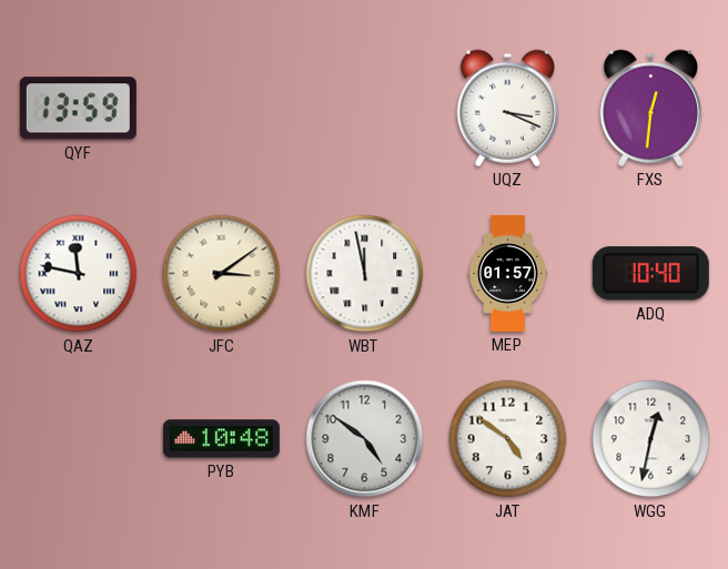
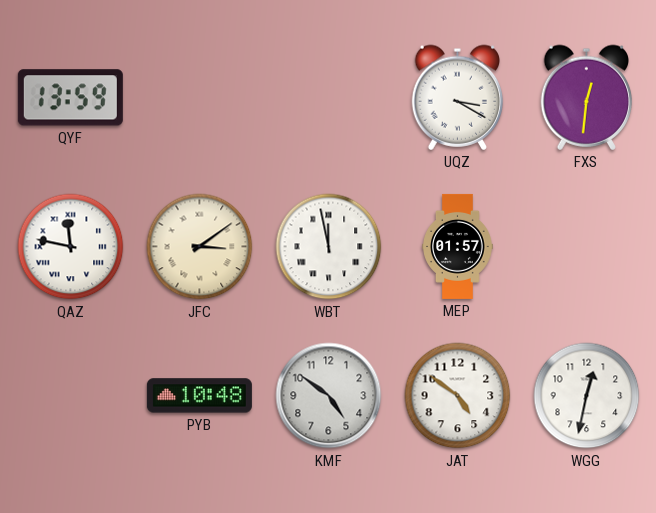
UQZ: 3:19 -> 3:20
ADQ: 10:40 -> none
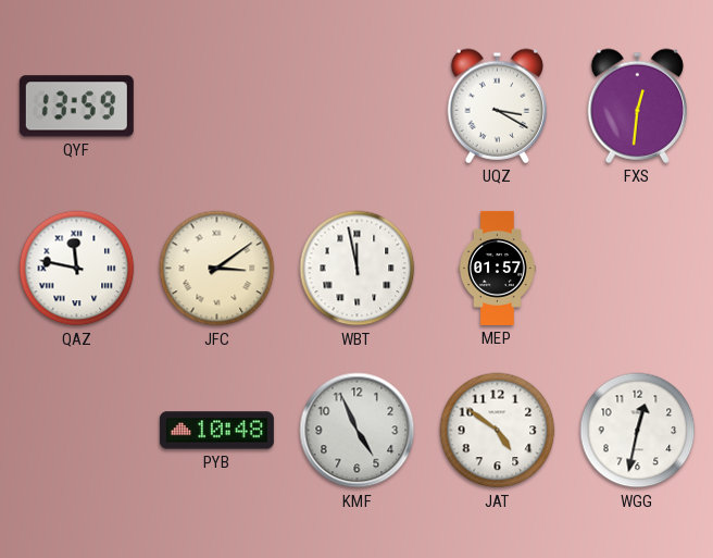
KMF: 4:51 -> 4:56
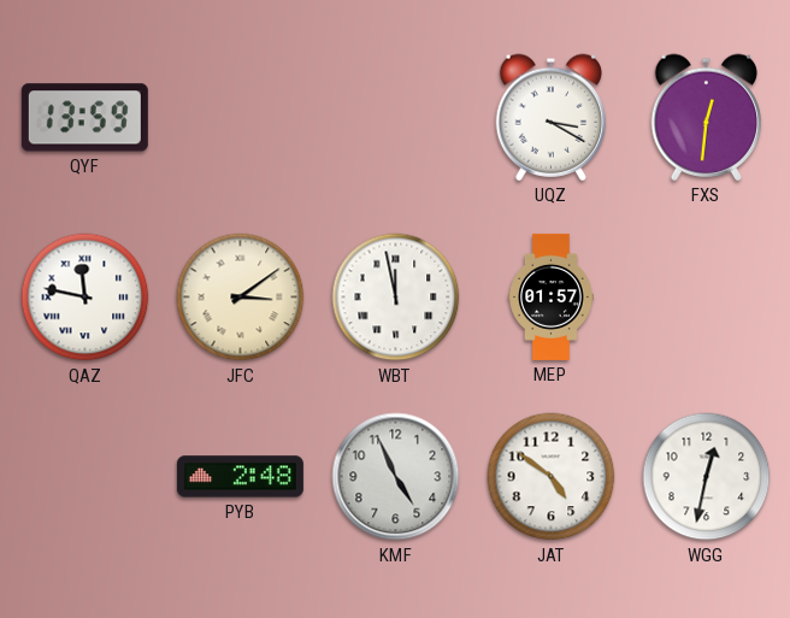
PYB: 10:48 -> 2:48
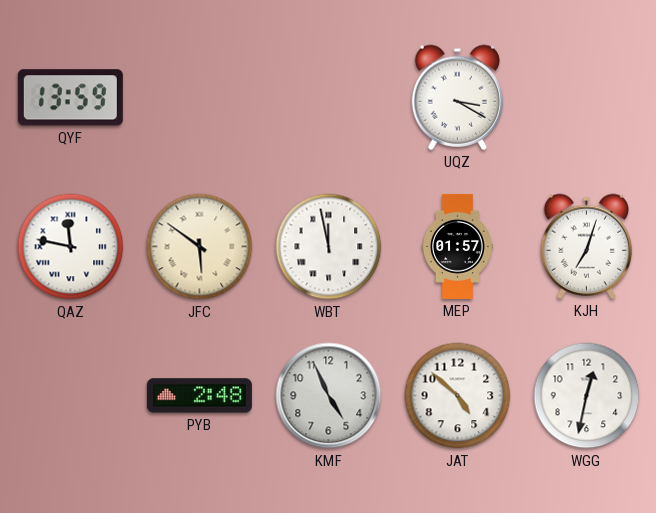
FXS: 12:31 -> none
JFC: 3:09 -> 5:51
KJH: none -> 7:03
JAT: 4:51 -> 4:52
